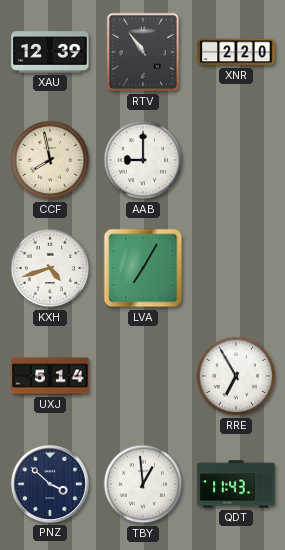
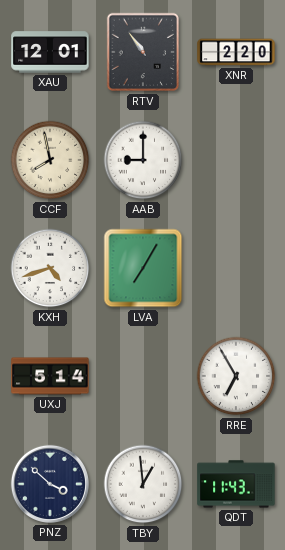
XAU: 12:39 -> 12:01
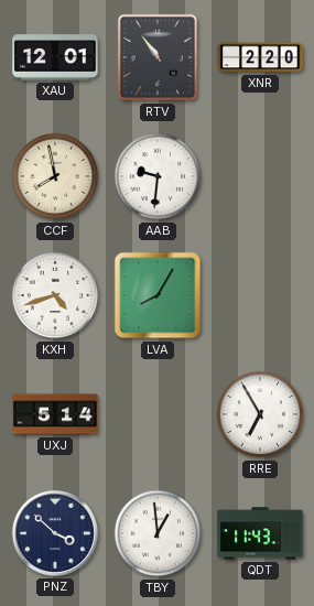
AAB: 9:00 -> 9:31
LVA: 7:05 -> 8:05
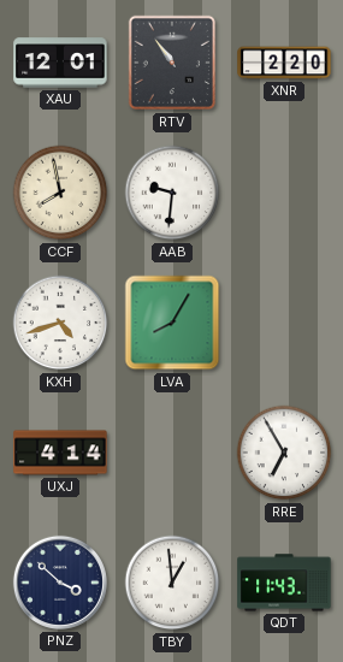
UXJ: 5:14 -> 4:14
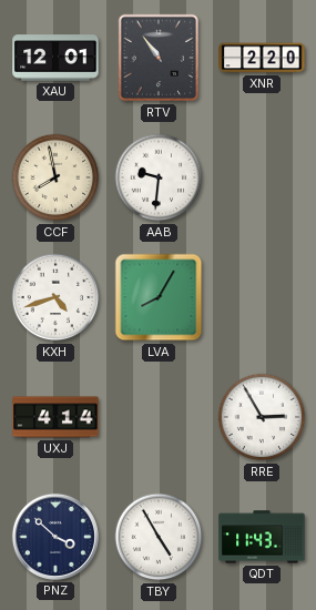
RRE: 6:55 -> 2:55
TBY: 12:59 -> 4:55
